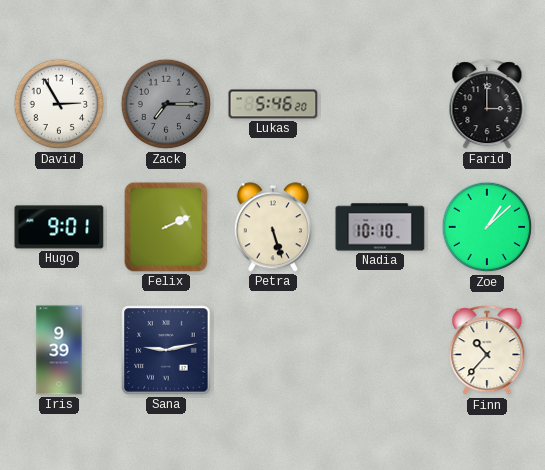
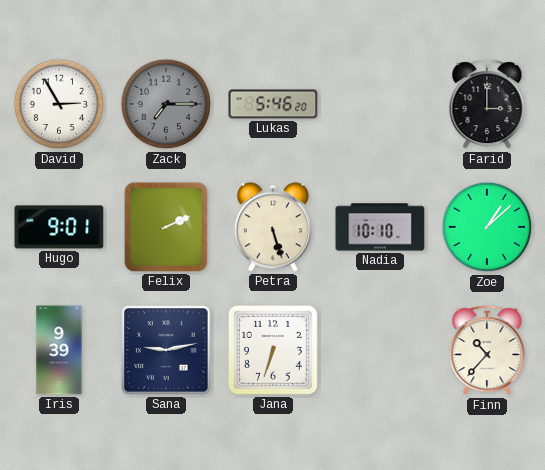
Jana: none -> 6:33
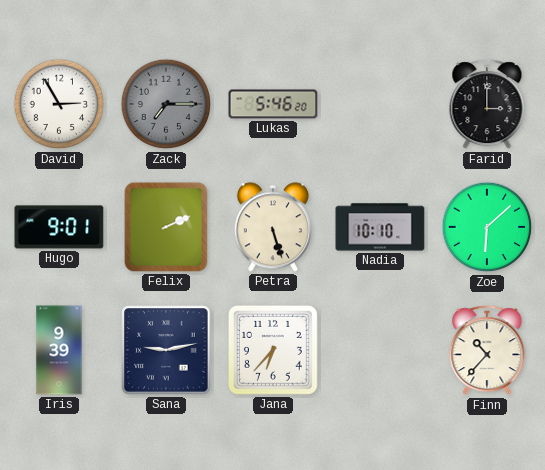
Zoe: 1:08 -> 6:08
Jana: 6:33 -> 6:37
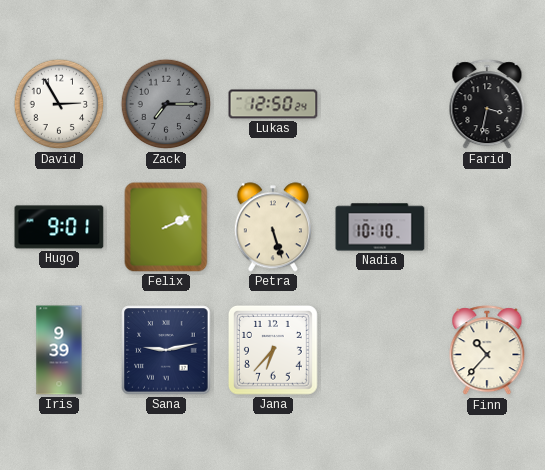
Lukas: 5:46 -> 12:50
Farid: 3:00 -> 3:32
Zoe: 6:08 -> none
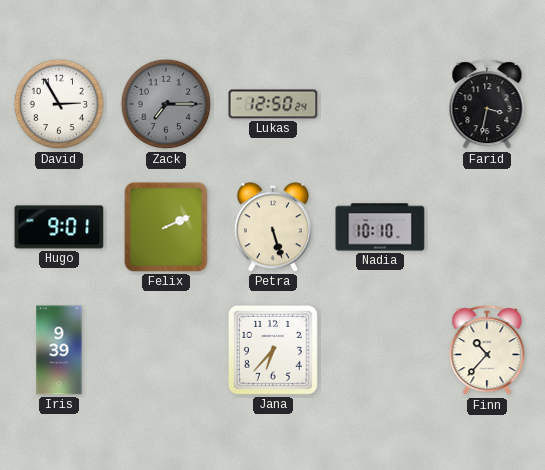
Sana: 9:13 -> none
